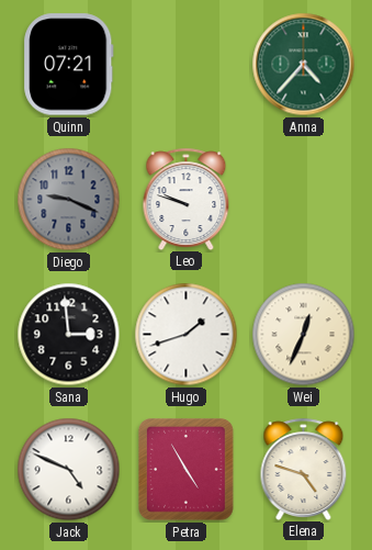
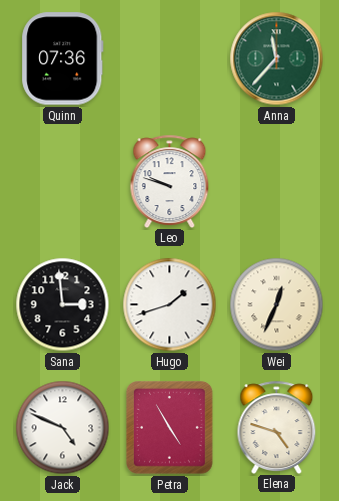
Quinn: 07:21 -> 07:36
Anna: 4:37 -> 11:37
Diego: 9:19 -> none
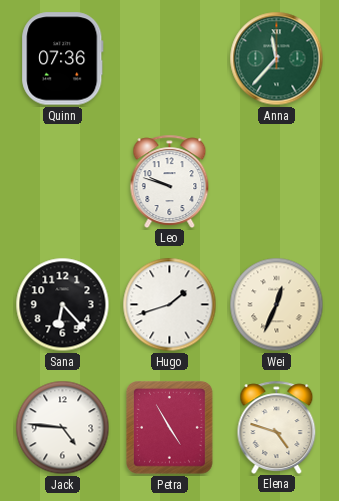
Sana: 2:59 -> 6:23
Jack: 4:49 -> 4:46
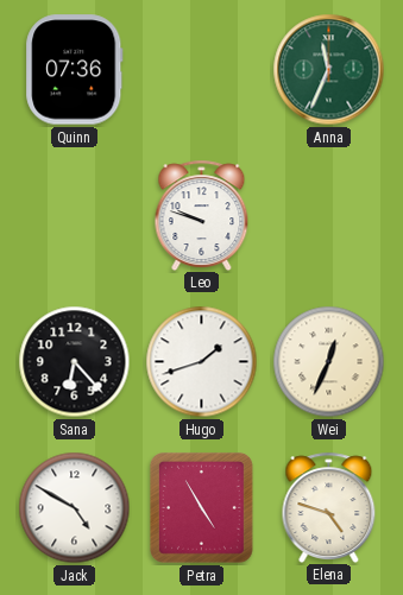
Anna: 11:37 -> 11:34
Jack: 4:46 -> 4:50
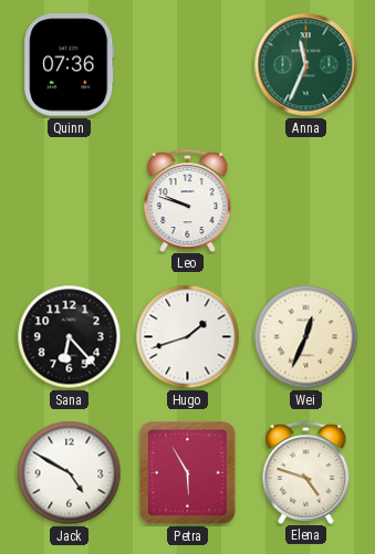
Petra: 4:55 -> 5:55
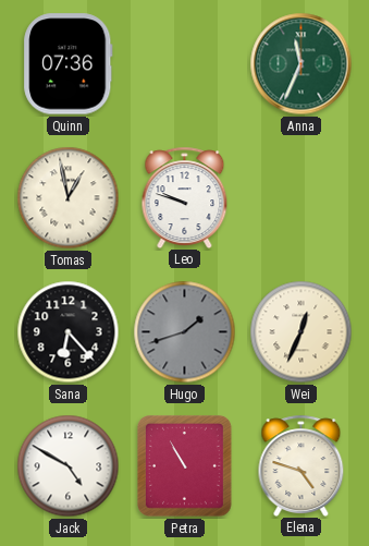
Tomas: none -> 12:58
Hugo dial: white -> grey
Petra: 5:55 -> 10:55
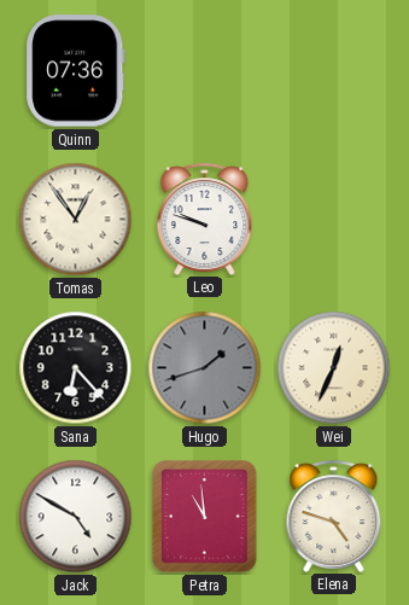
Anna: 11:34 -> none
Tomas: 12:58 -> 12:54
Petra: 10:55 -> 10:59
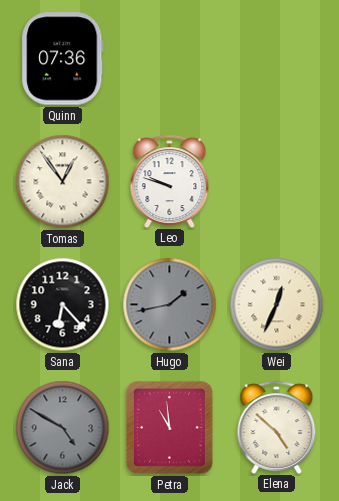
Hugo: 1:42 -> 1:43
Jack dial: white -> grey
Elena: 4:48 -> 4:52
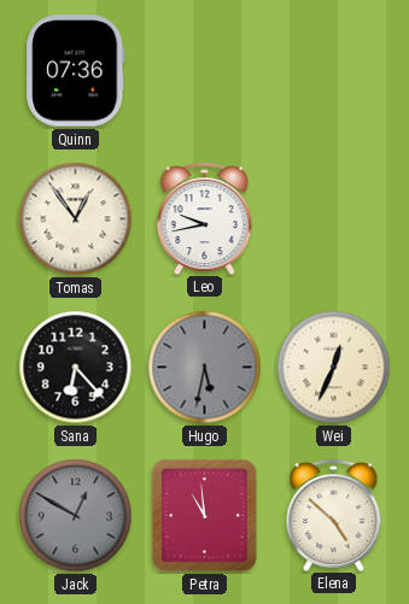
Leo: 9:48 -> 9:43
Hugo: 1:43 -> 5:32
Jack: 4:50 -> 12:50
